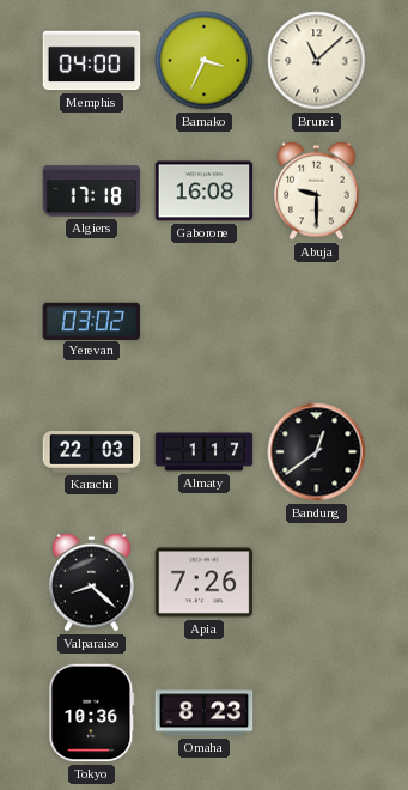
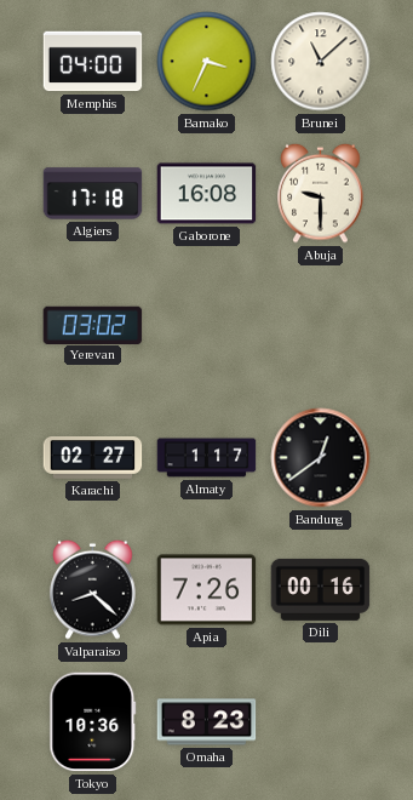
Karachi: 22:03 -> 02:27
Dili: none -> 00:16
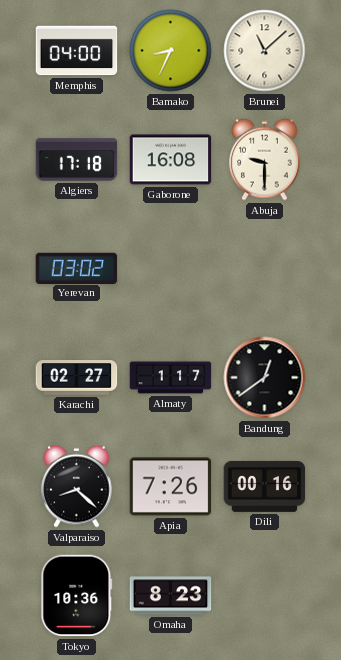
Bamako: 3:34 -> 8:34
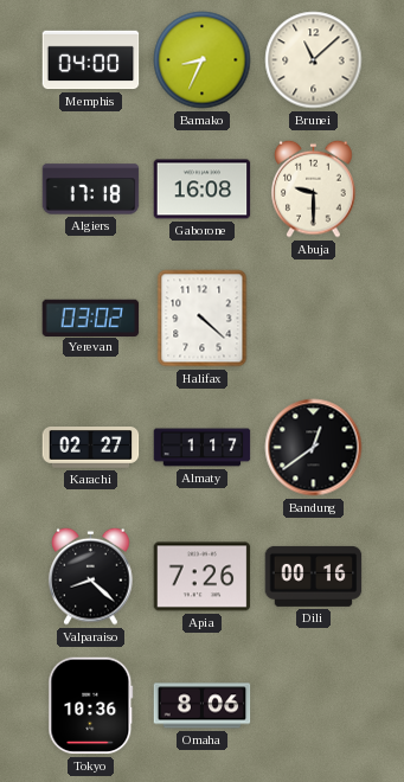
Halifax: none -> 4:22
Omaha: 8:23 -> 8:06
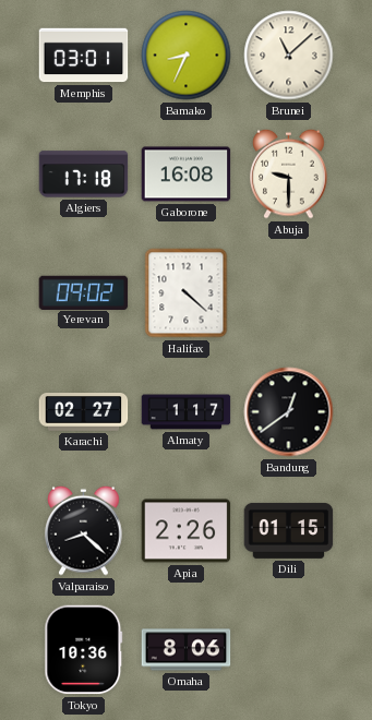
Memphis: 04:00 -> 03:01
Yerevan: 03:02 -> 09:02
Apia: 7:26 -> 2:26
Dili: 00:16 -> 01:15
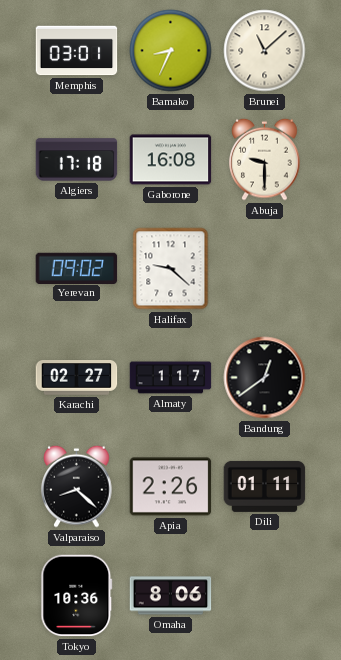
Halifax: 4:22 -> 9:22
Dili: 01:15 -> 01:11
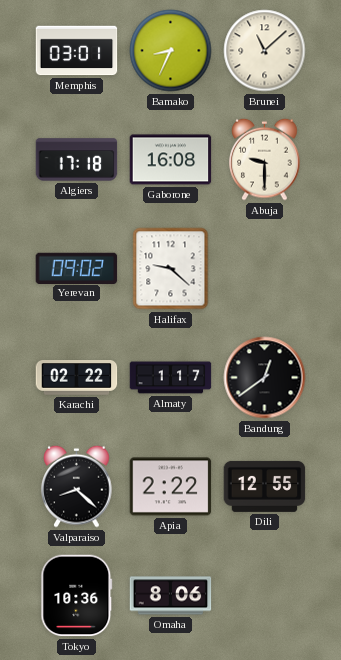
Karachi: 02:27 -> 02:22
Apia: 2:26 -> 2:22
Dili: 01:11 -> 12:55
